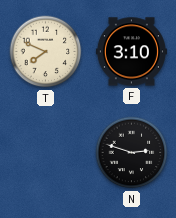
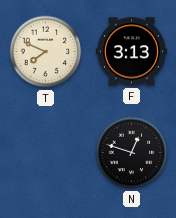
F: 3:10 -> 3:13
N: 2:48 -> 12:48
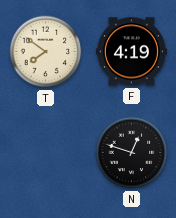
T: 7:49 -> 7:51
F: 3:13 -> 4:19
